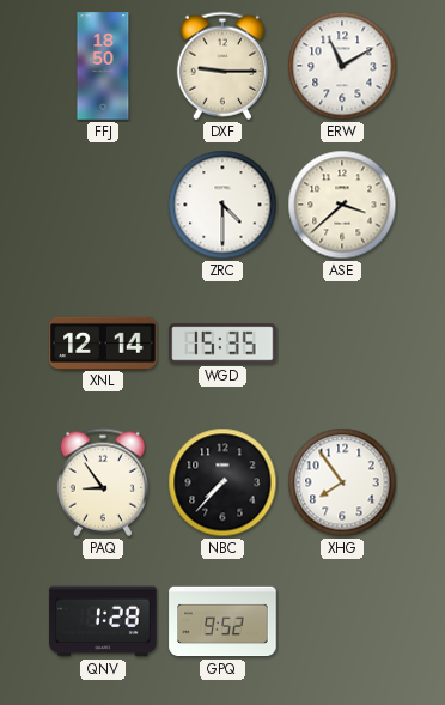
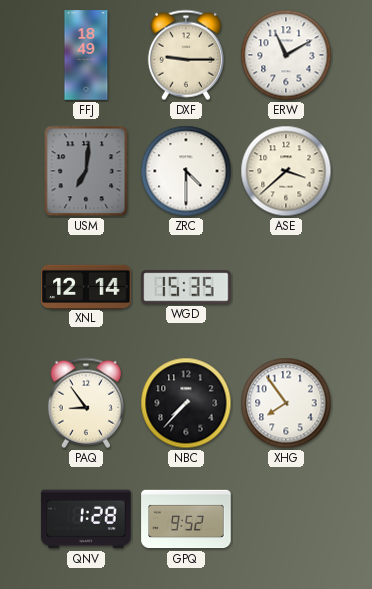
FFJ: 18:50 -> 18:49
USM: none -> 7:01
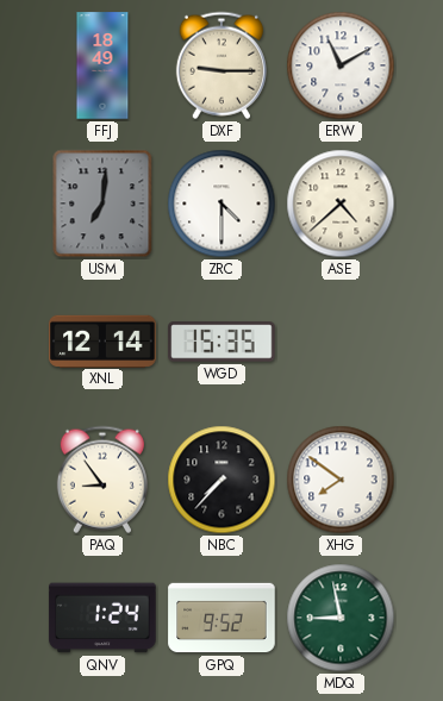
ASE: 3:38 -> 4:38
XHG: 7:54 -> 7:51
QNV: 1:28 -> 1:24
MDQ: none -> 8:58
